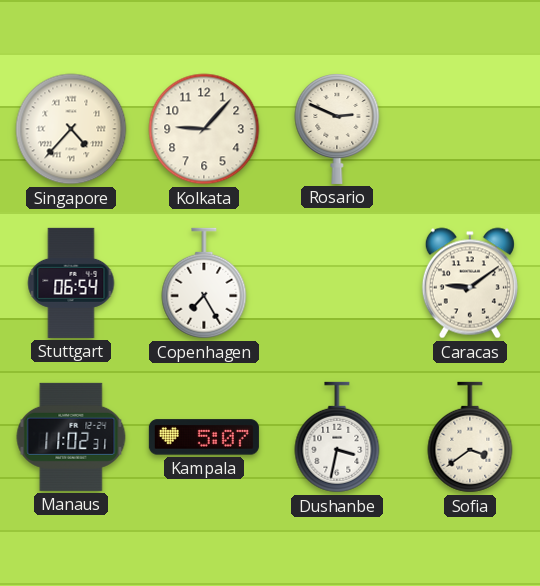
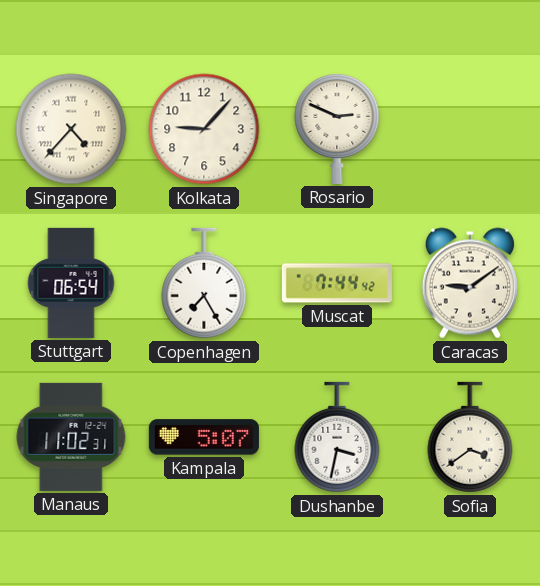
Muscat: none -> 7:44
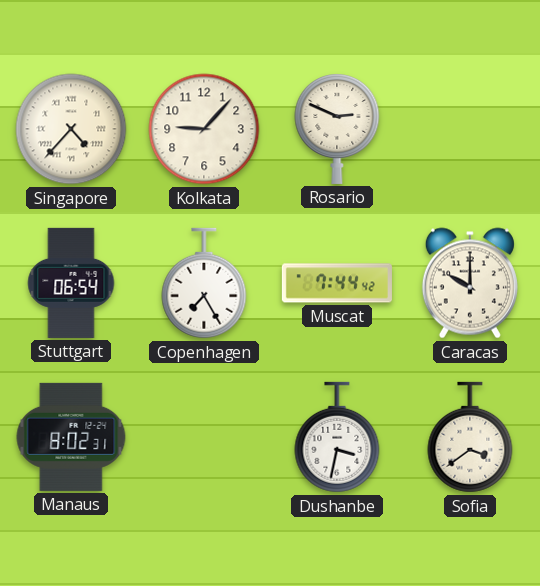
Caracas: 9:09 -> 10:00
Manaus: 11:02 -> 8:02
Kampala: 5:07 -> none
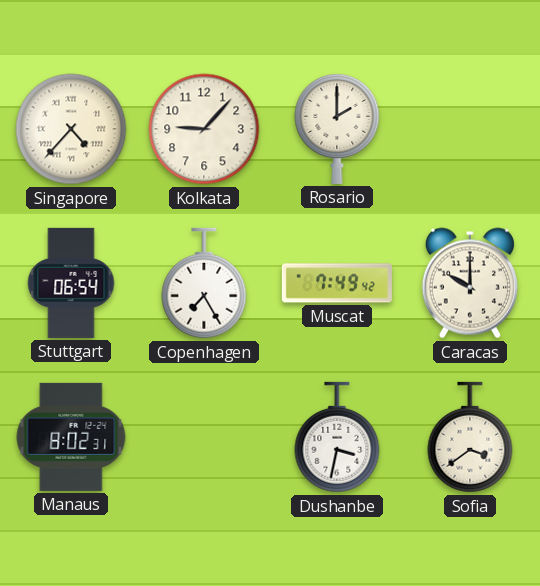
Rosario: 2:49 -> 2:00
Muscat: 7:44 -> 7:49
